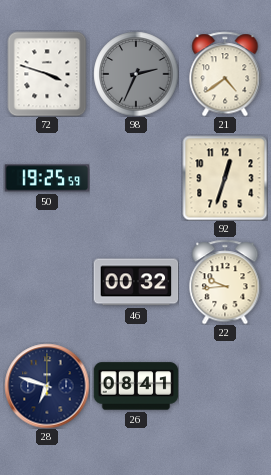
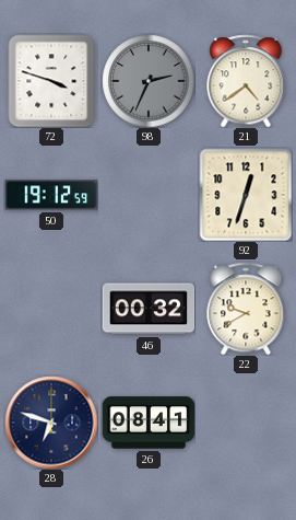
50: 19:25 -> 19:12
22: 9:44 -> 9:40
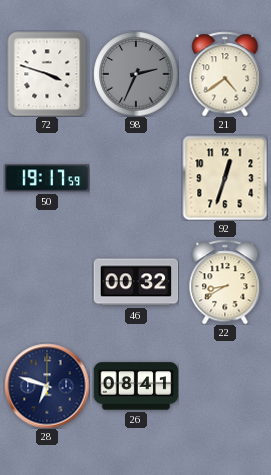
50: 19:12 -> 19:17
22: 9:40 -> 8:40
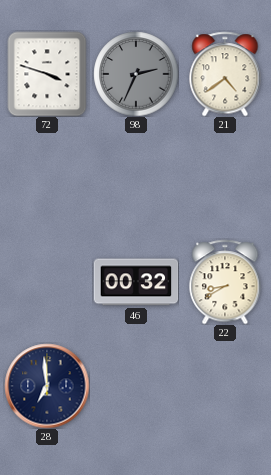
50: 19:17 -> none
92: 12:33 -> none
28: 6:48 -> 6:59
26: 08:41 -> none
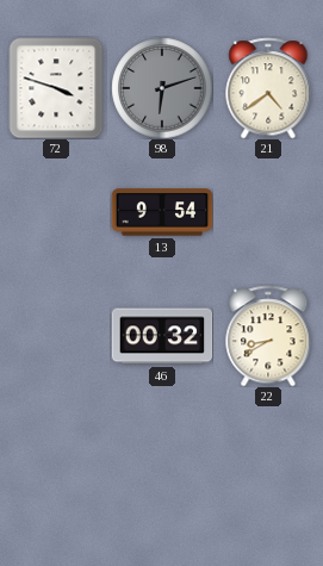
98: 2:34 -> 6:12
13: none -> 9:54
28: 6:59 -> none
